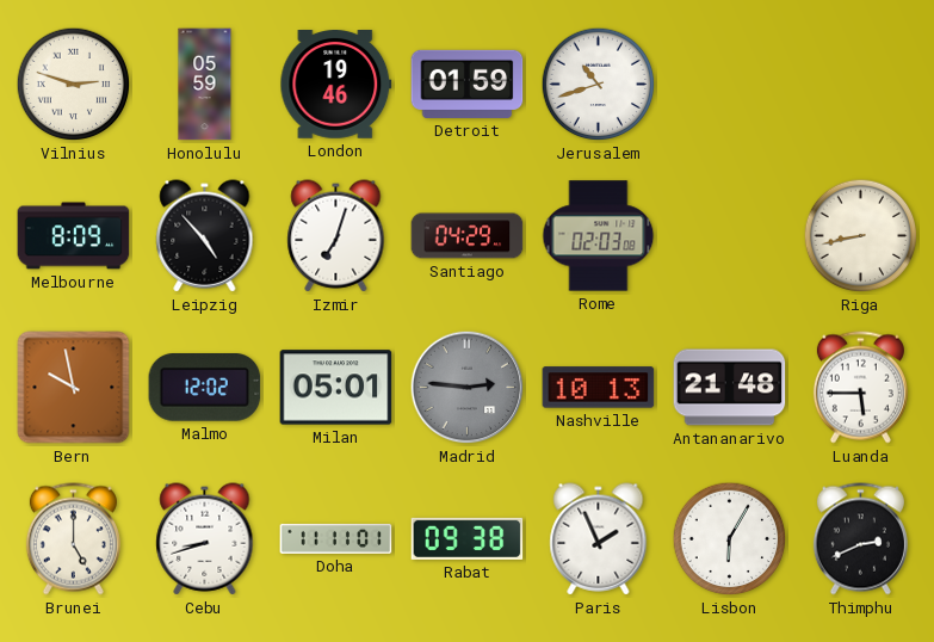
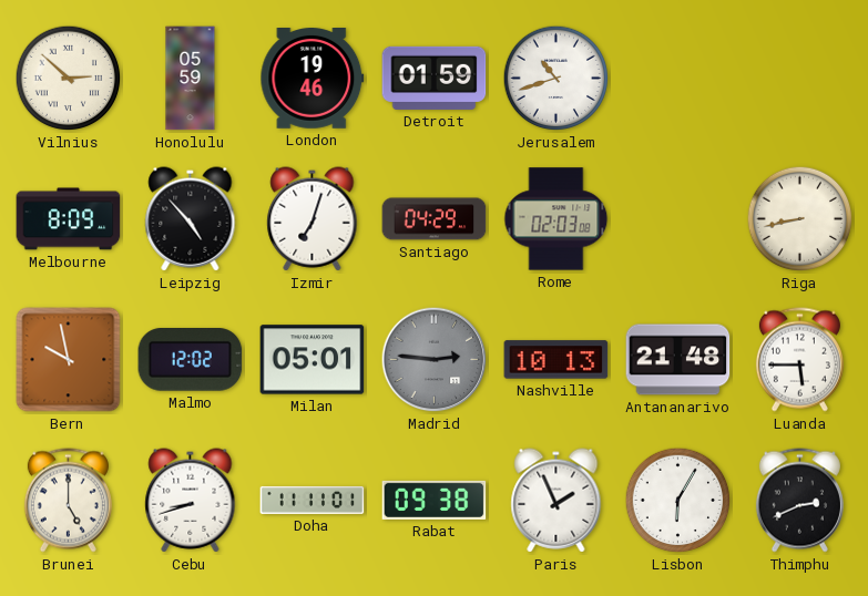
Vilnius: 2:48 -> 2:52
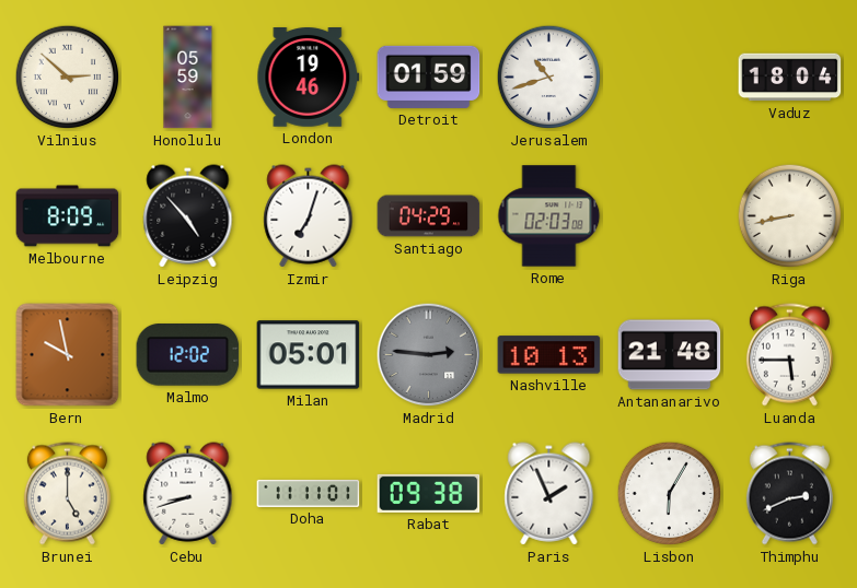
Vaduz: none -> 18:04
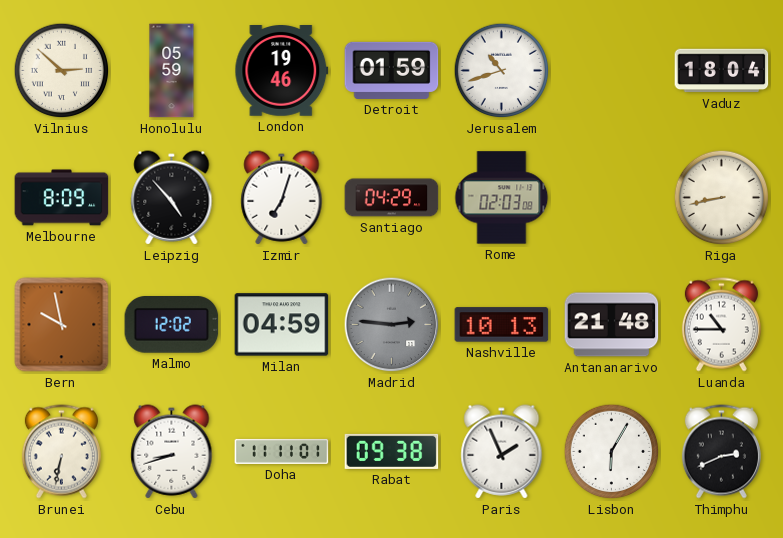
Milan: 05:01 -> 04:59
Luanda: 5:45 -> 10:45
Brunei: 5:00 -> 6:32
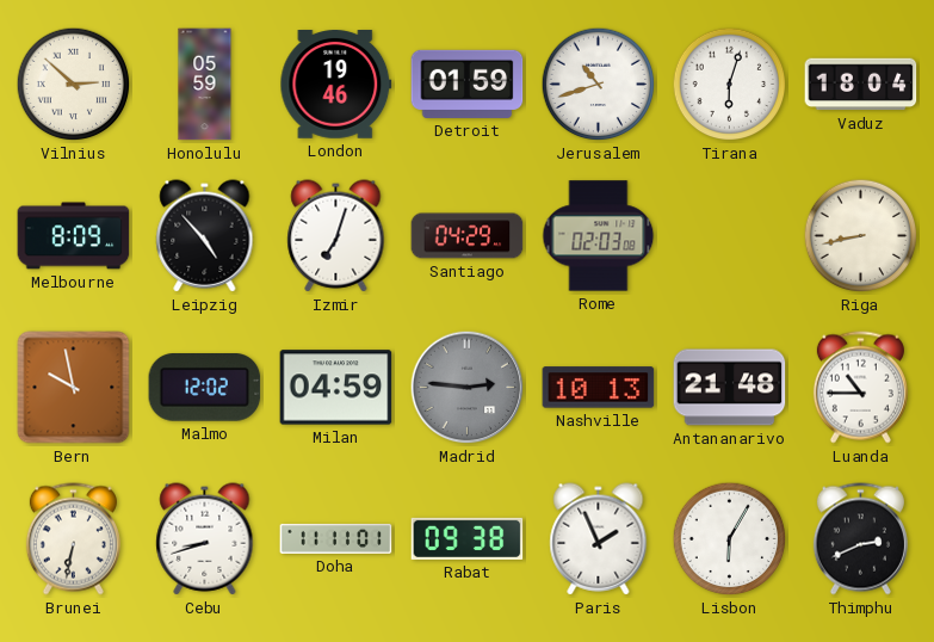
Tirana: none -> 6:03
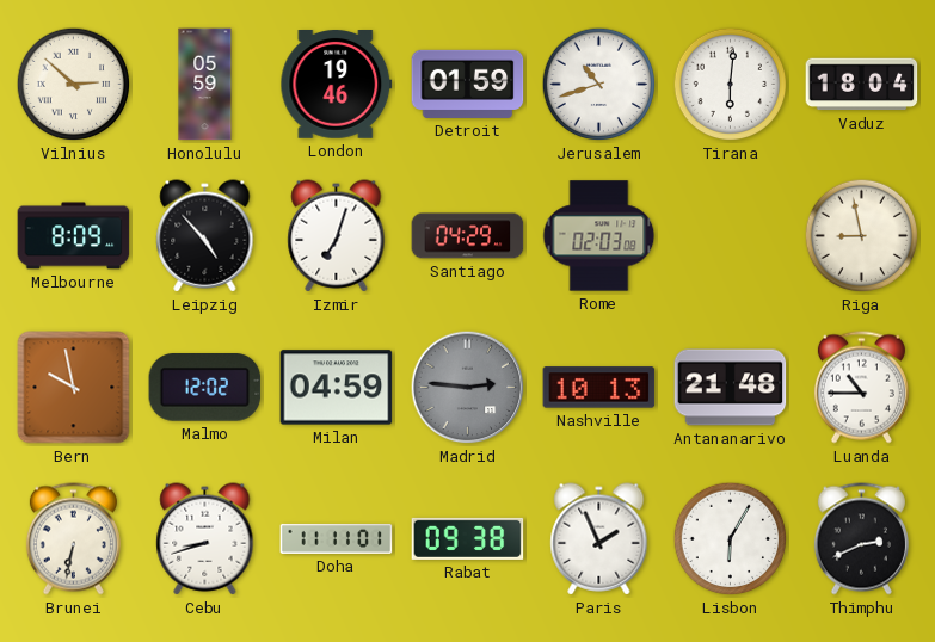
Tirana: 6:03 -> 6:01
Riga: 8:43 -> 8:58
